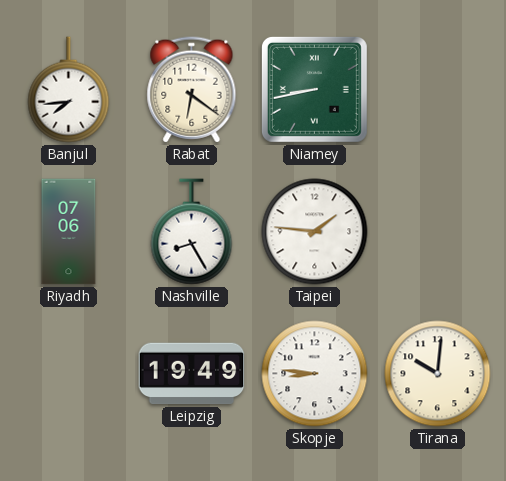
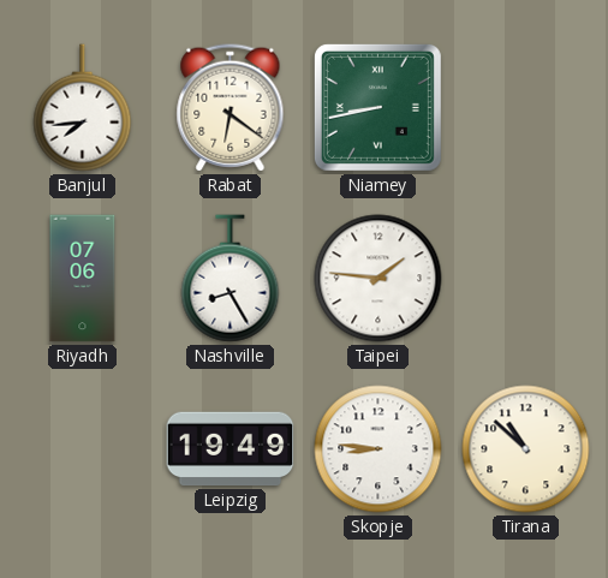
Tirana: 10:01 -> 10:52
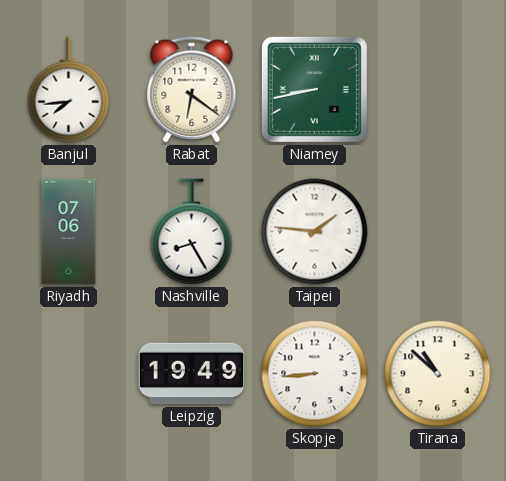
Skopje: 8:46 -> 8:44
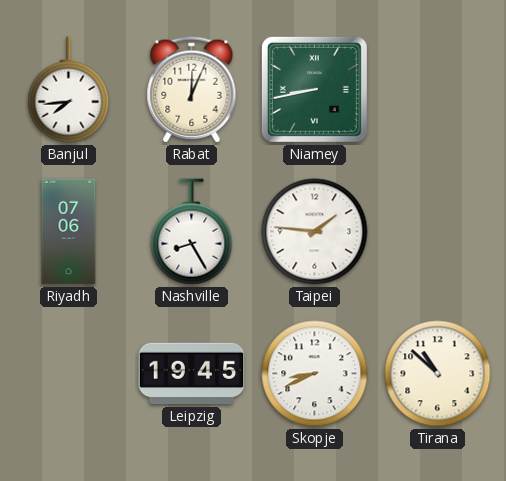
Rabat: 6:21 -> 12:04
Leipzig: 19:49 -> 19:45
Skopje: 8:44 -> 8:41
